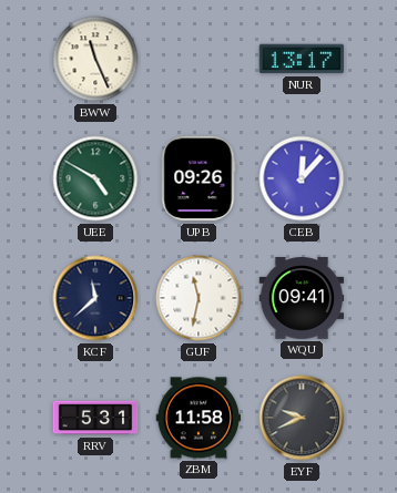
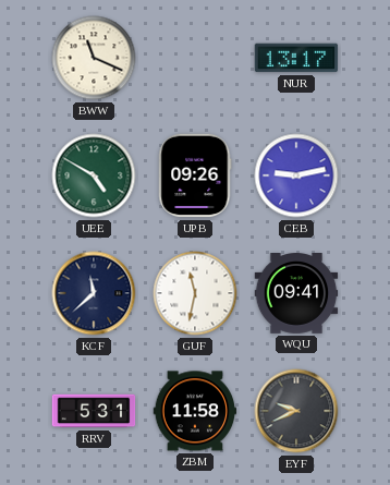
BWW: 11:26 -> 11:19
CEB: 12:07 -> 9:13
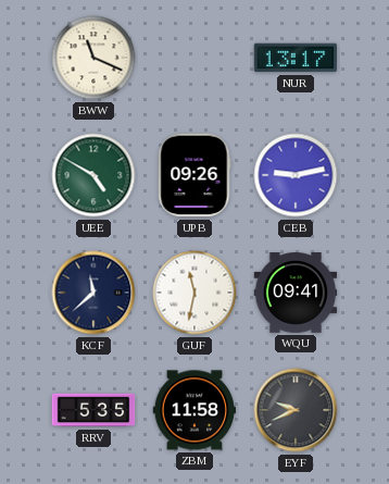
RRV: 5:31 -> 5:35
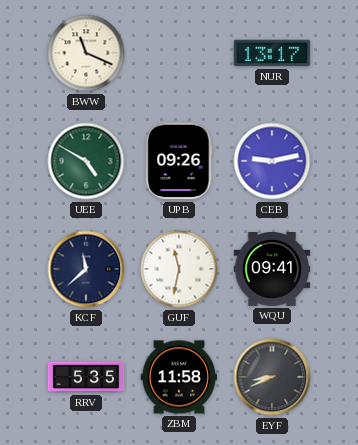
EYF: 9:41 -> 8:41
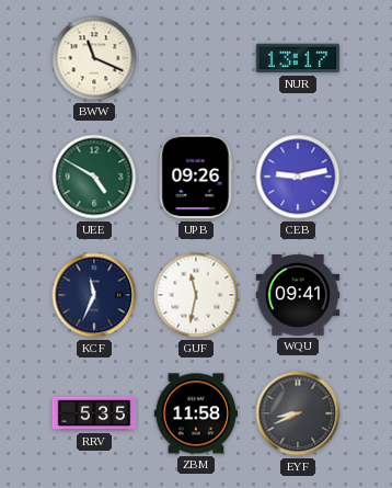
KCF: 11:38 -> 11:34
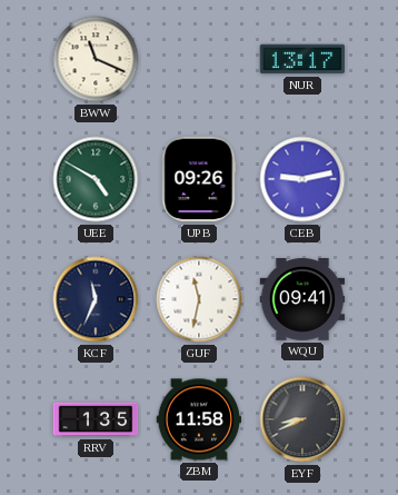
RRV: 5:35 -> 1:35
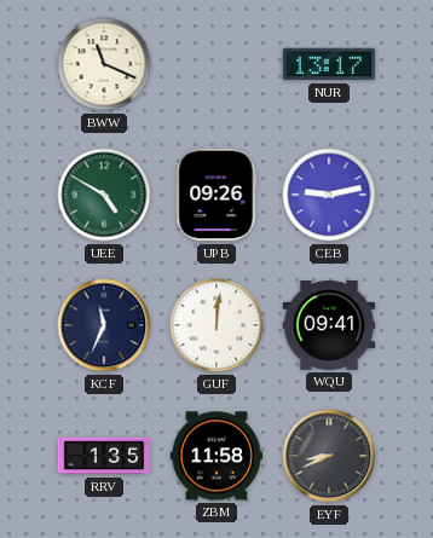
GUF: 11:32 -> 12:01
